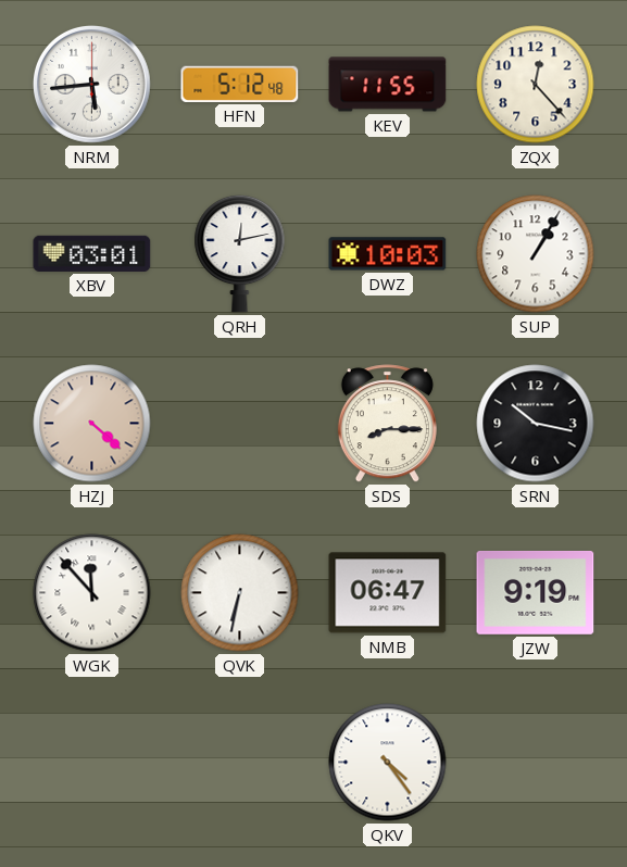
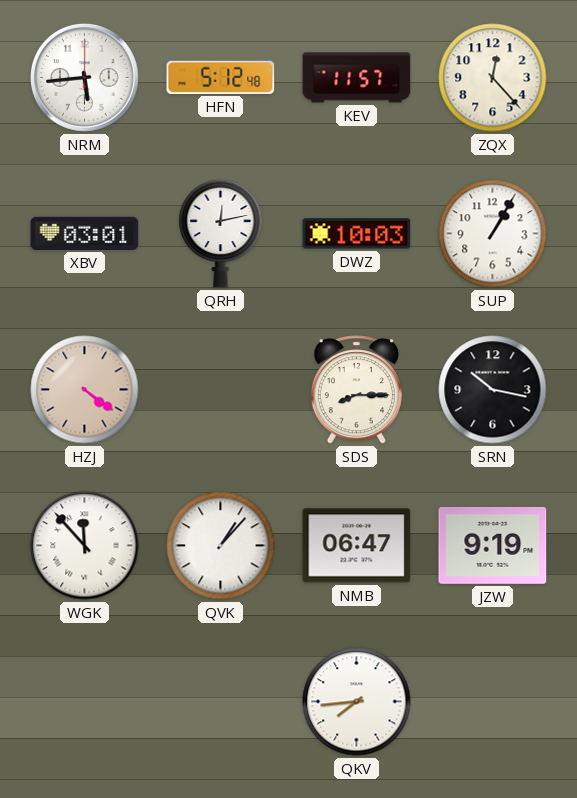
KEV: 11:55 -> 11:57
HZJ: 4:22 -> 4:21
QVK: 6:32 -> 1:07
QKV: 4:24 -> 7:44
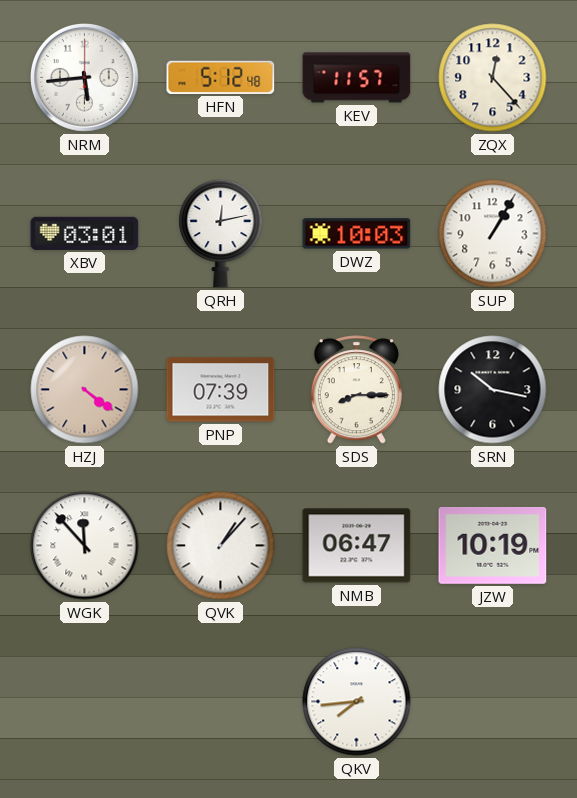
PNP: none -> 07:39
JZW: 9:19 -> 10:19
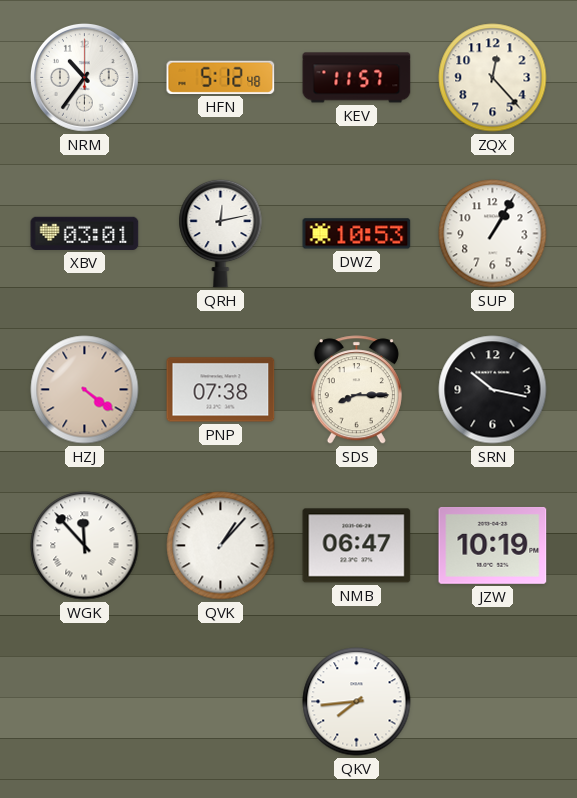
NRM: 5:44 -> 10:36
DWZ: 10:03 -> 10:53
PNP: 07:39 -> 07:38
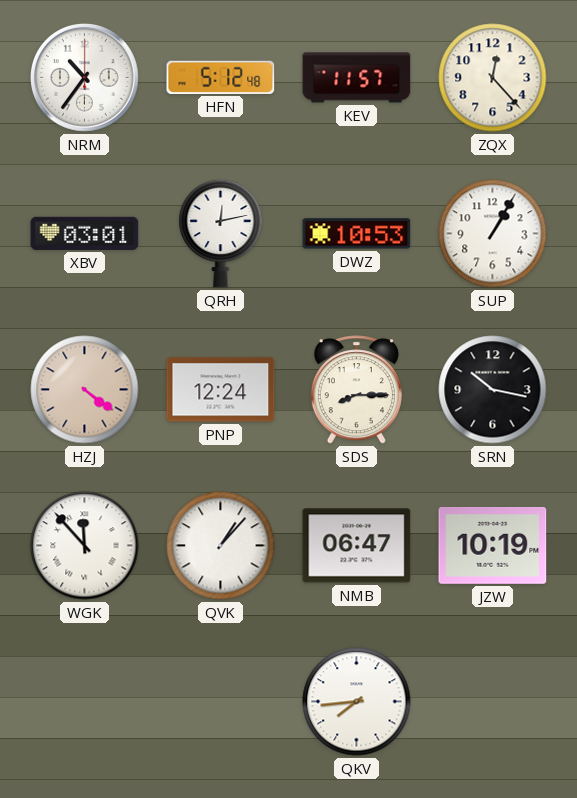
PNP: 07:38 -> 12:24
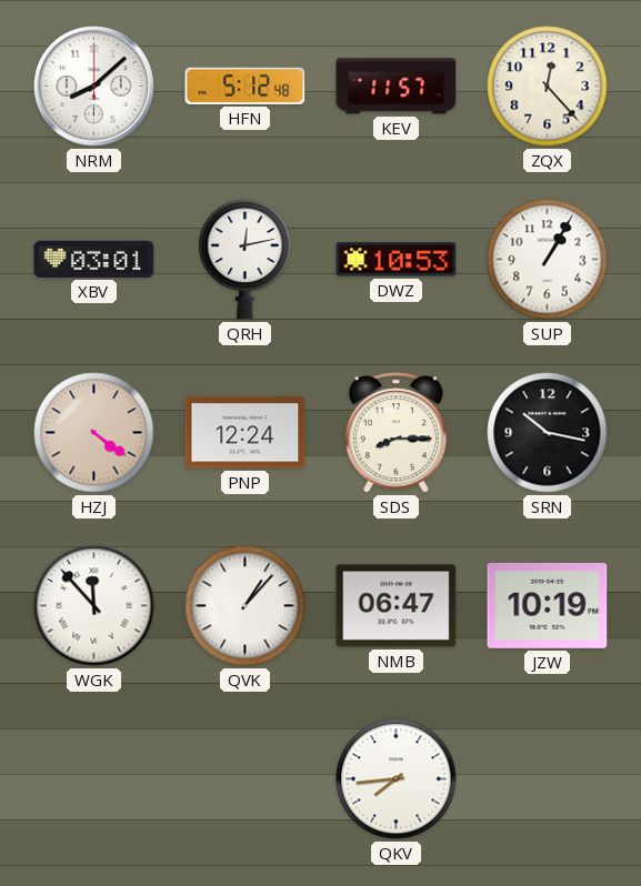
NRM: 10:36 -> 8:08
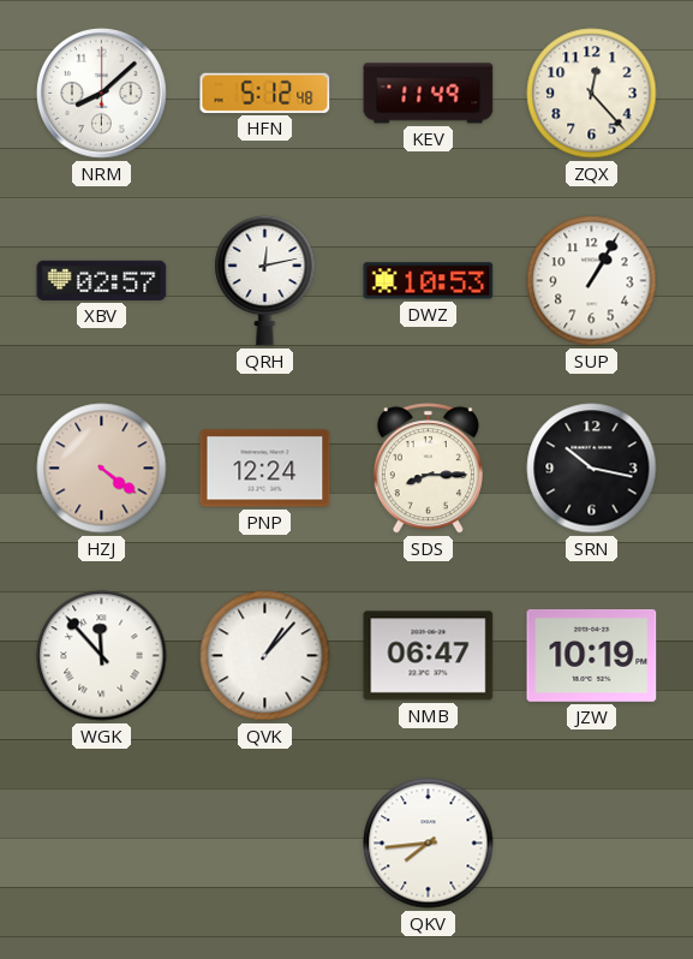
KEV: 11:57 -> 11:49
XBV: 03:01 -> 02:57
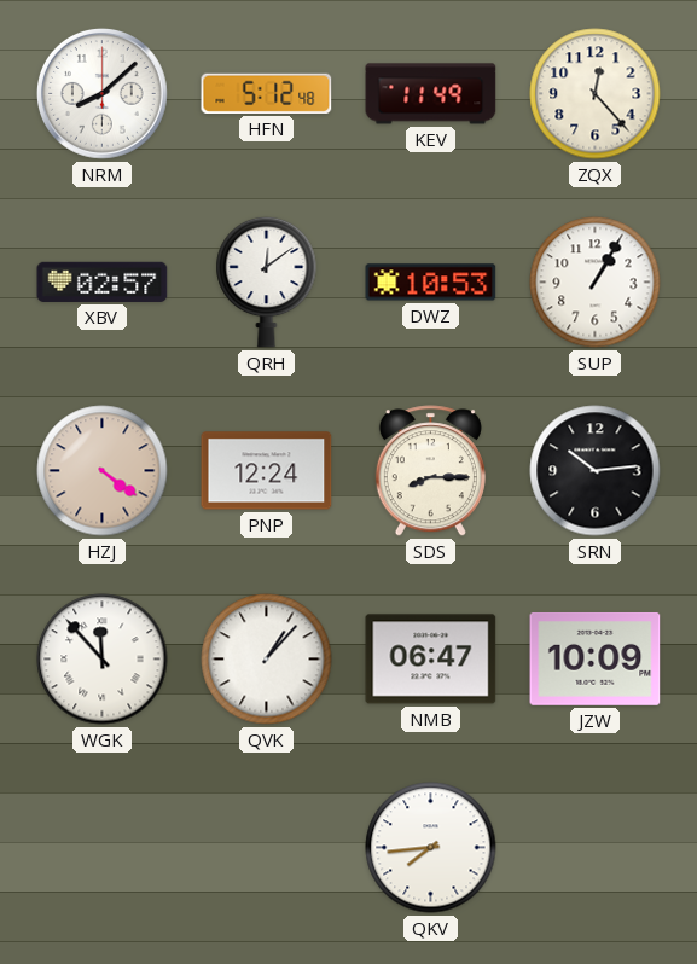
QRH: 12:13 -> 12:09
SRN: 10:17 -> 10:14
JZW: 10:19 -> 10:09
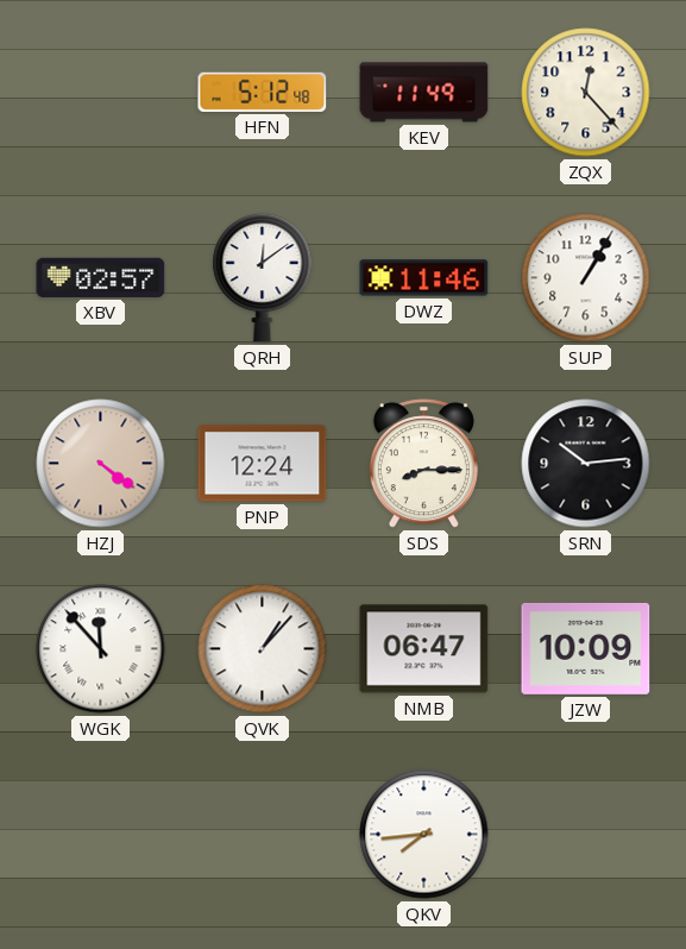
NRM: 8:08 -> none
DWZ: 10:53 -> 11:46
